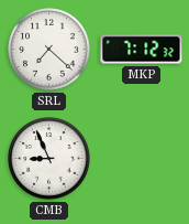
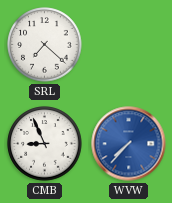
MKP: 7:12 -> none
WVW: none -> 7:37
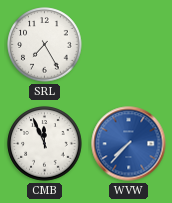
SRL: 7:22 -> 7:25
CMB: 8:56 -> 11:56
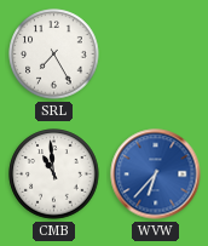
CMB: 11:56 -> 10:59
WVW: 7:37 -> 6:37
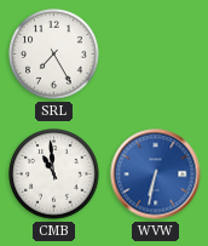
WVW: 6:37 -> 6:32
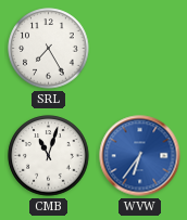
CMB: 10:59 -> 11:03
WVW: 6:32 -> 6:36
